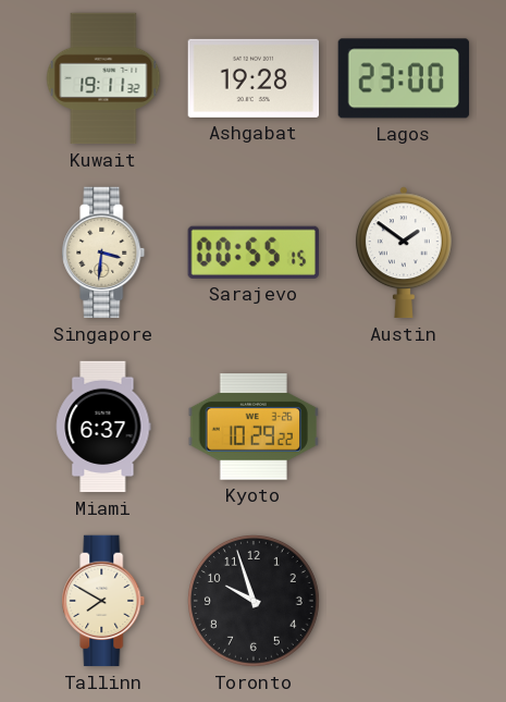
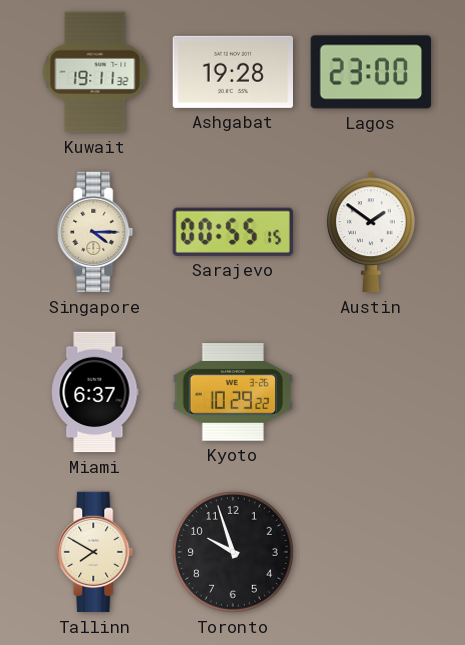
Singapore: 3:31 -> 4:15
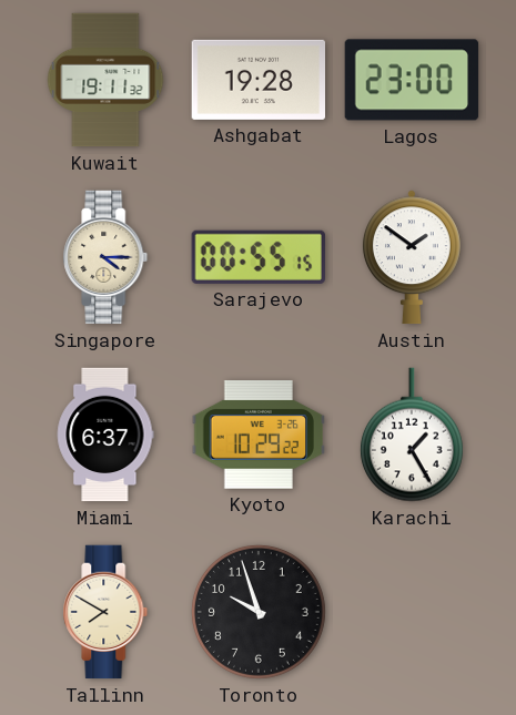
Karachi: none -> 1:25
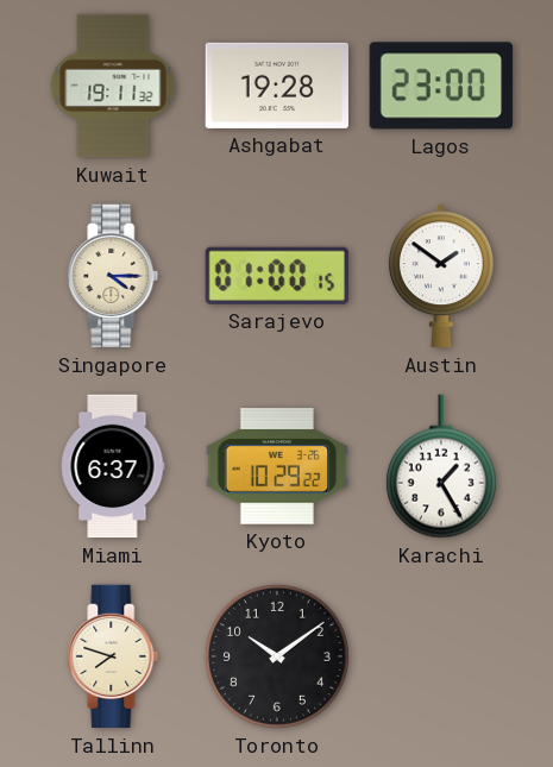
Sarajevo: 00:55 -> 01:00
Tallinn: 7:50 -> 7:48
Toronto: 9:57 -> 10:09
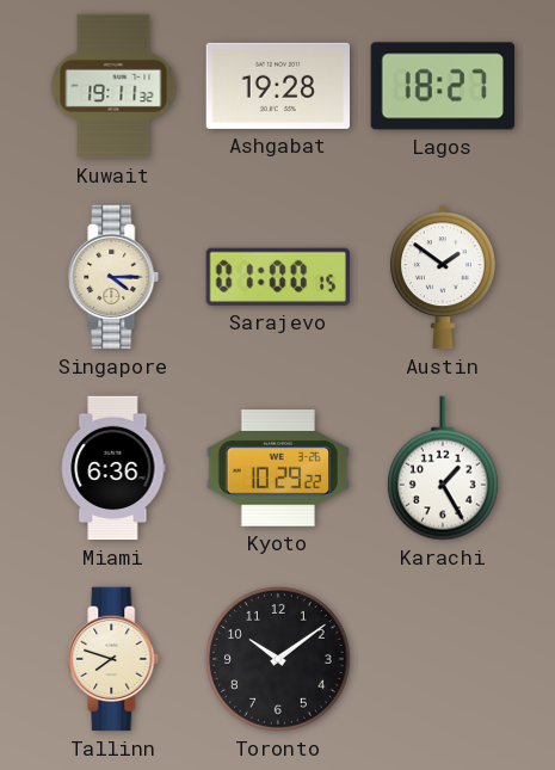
Lagos: 23:00 -> 18:27
Miami: 6:37 -> 6:36
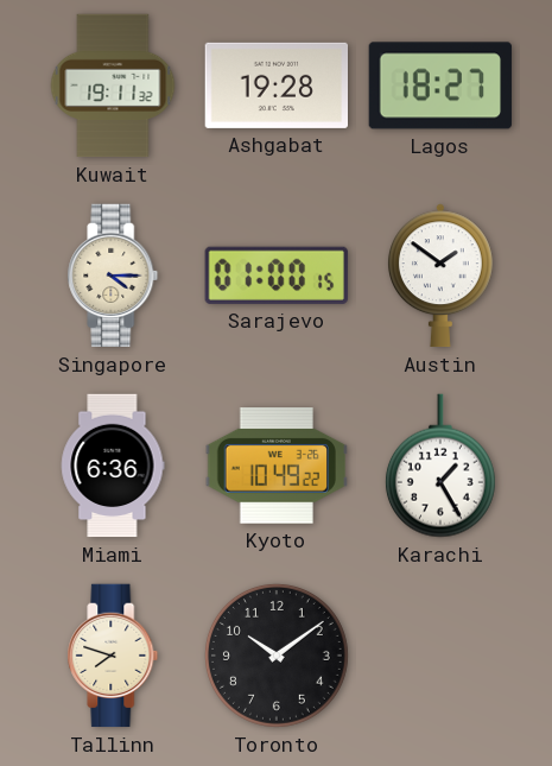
Kyoto: 10:29 -> 10:49
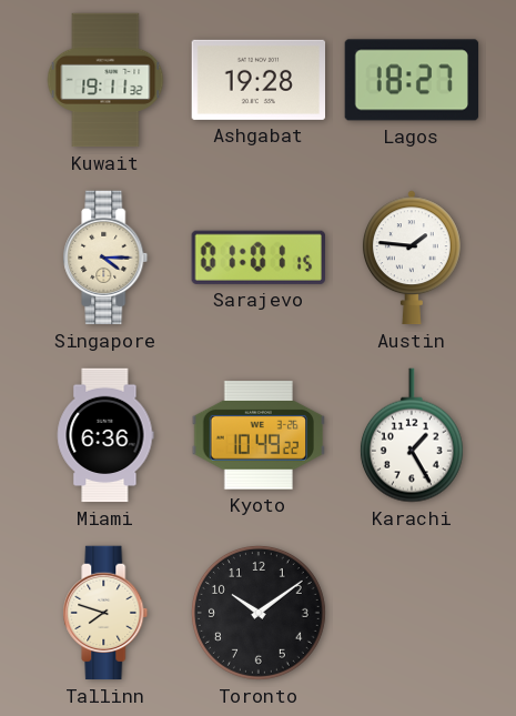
Sarajevo: 01:00 -> 01:01
Austin: 1:51 -> 1:46
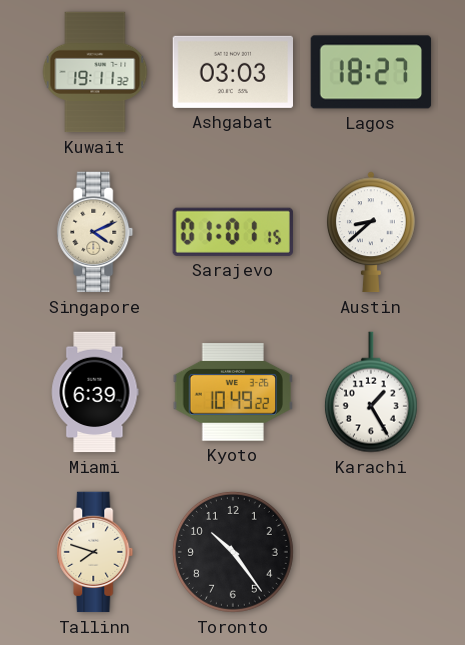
Ashgabat: 19:28 -> 03:03
Singapore: 4:15 -> 4:11
Austin: 1:46 -> 8:38
Miami: 6:36 -> 6:39
Toronto: 10:09 -> 10:24
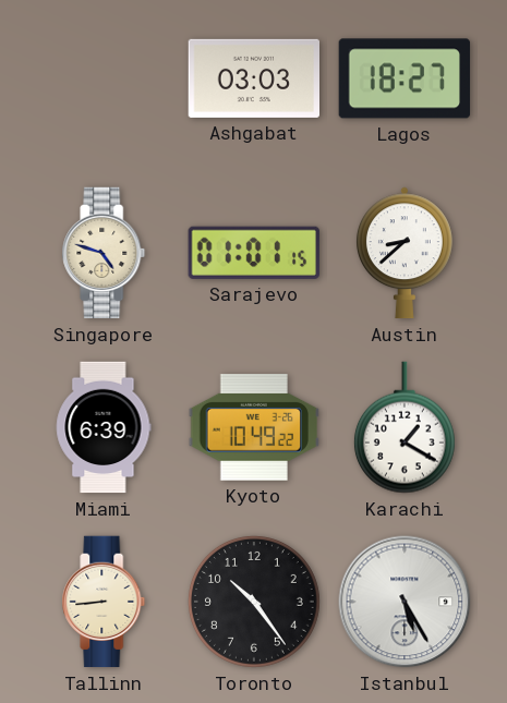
Kuwait: 19:11 -> none
Singapore: 4:11 -> 4:48
Karachi: 1:25 -> 1:20
Tallinn: 7:48 -> 8:44
Istanbul: none -> 5:25
